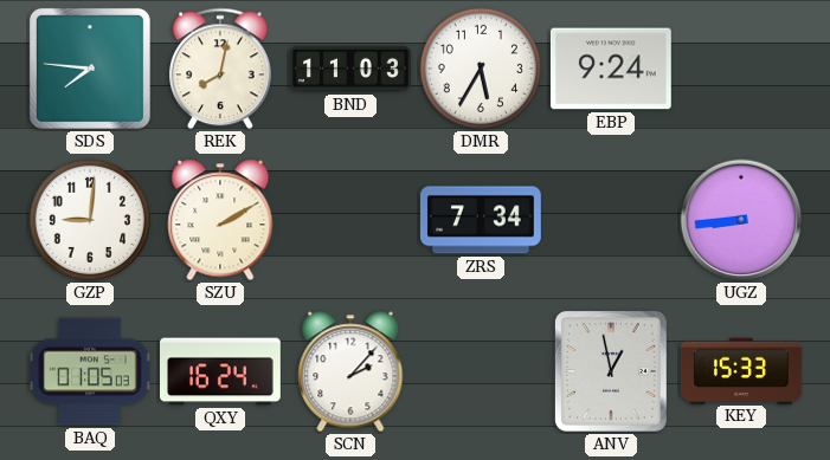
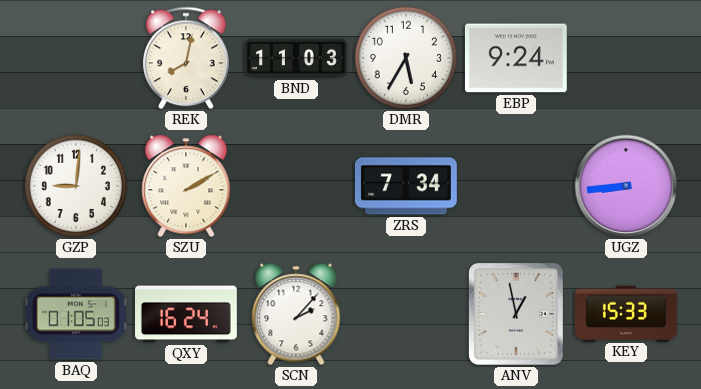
SDS: 7:46 -> none
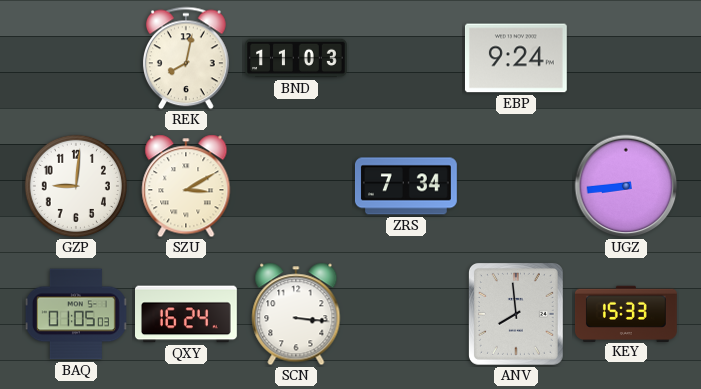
DMR: 5:35 -> none
SZU: 2:10 -> 3:10
SCN: 2:07 -> 3:16
ANV: 12:58 -> 7:59
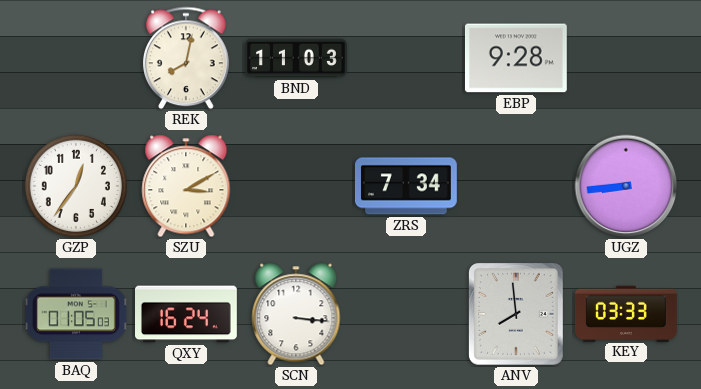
EBP: 9:24 -> 9:28
GZP: 9:01 -> 12:36
KEY: 15:33 -> 03:33
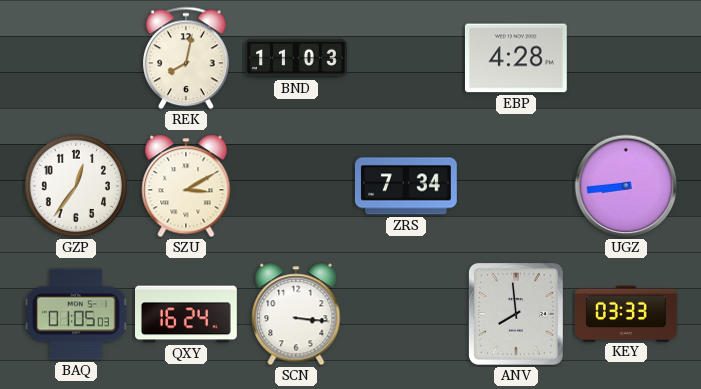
EBP: 9:28 -> 4:28
